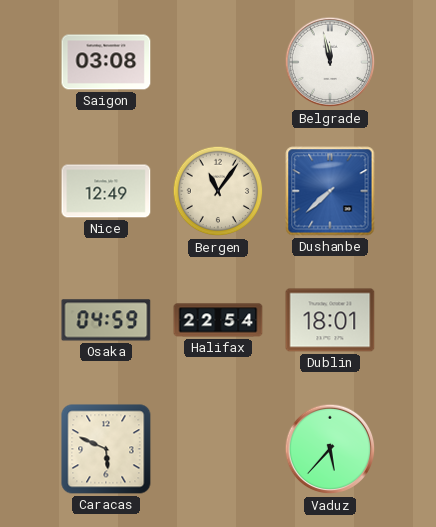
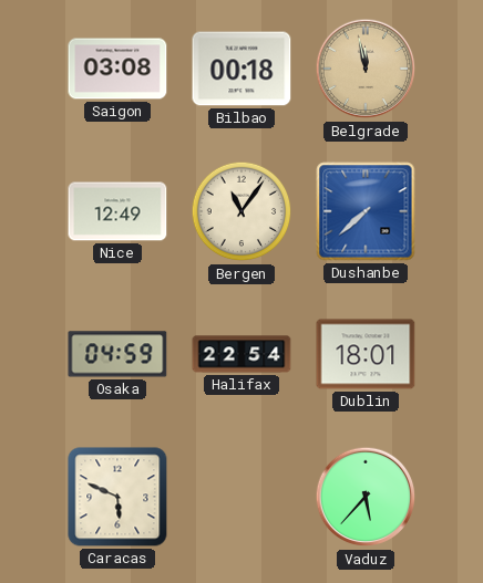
Bilbao: none -> 00:18
Belgrade dial: white -> champagne
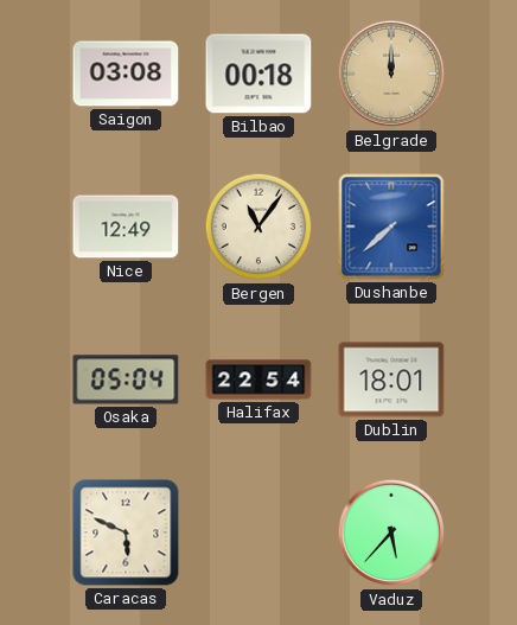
Belgrade: 11:58 -> 12:00
Osaka: 04:59 -> 05:04
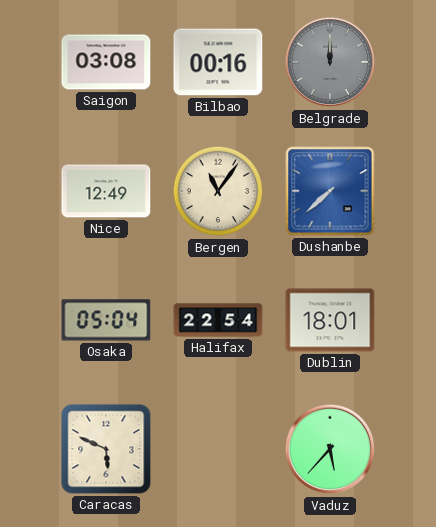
Bilbao: 00:18 -> 00:16
Belgrade dial: champagne -> grey
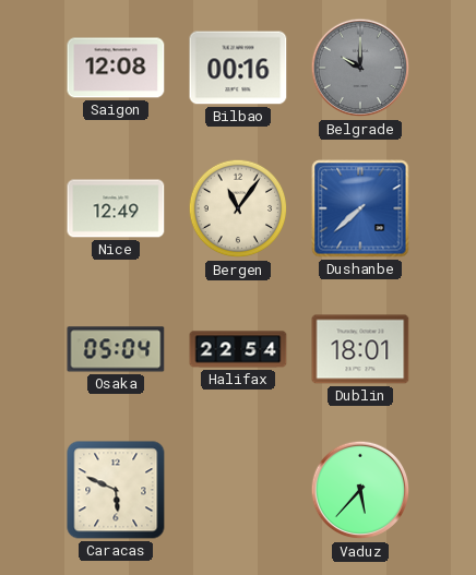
Saigon: 03:08 -> 12:08
Belgrade: 12:00 -> 10:00
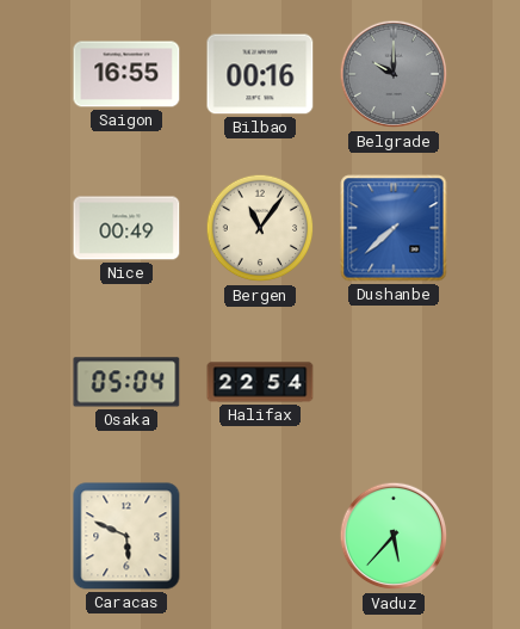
Saigon: 12:08 -> 16:55
Nice: 12:49 -> 00:49
Dublin: 18:01 -> none
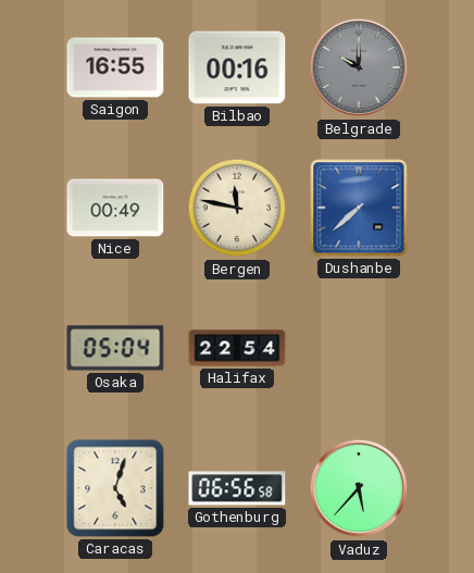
Bergen: 11:06 -> 11:47
Caracas: 5:49 -> 5:03
Gothenburg: none -> 06:56
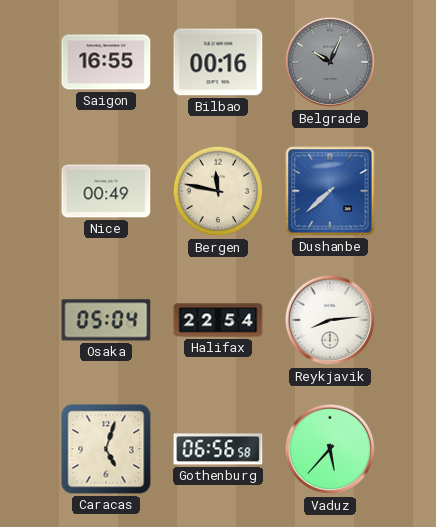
Belgrade: 10:00 -> 10:04
Reykjavik: none -> 8:14
